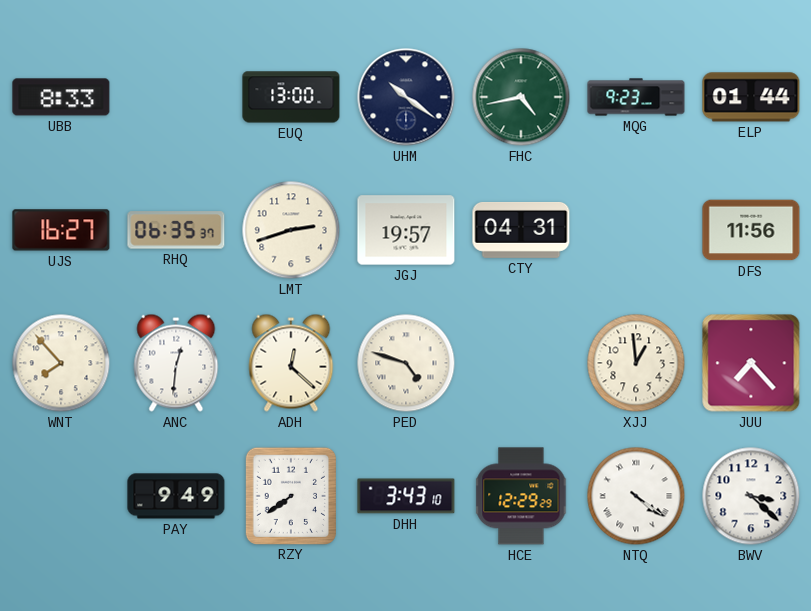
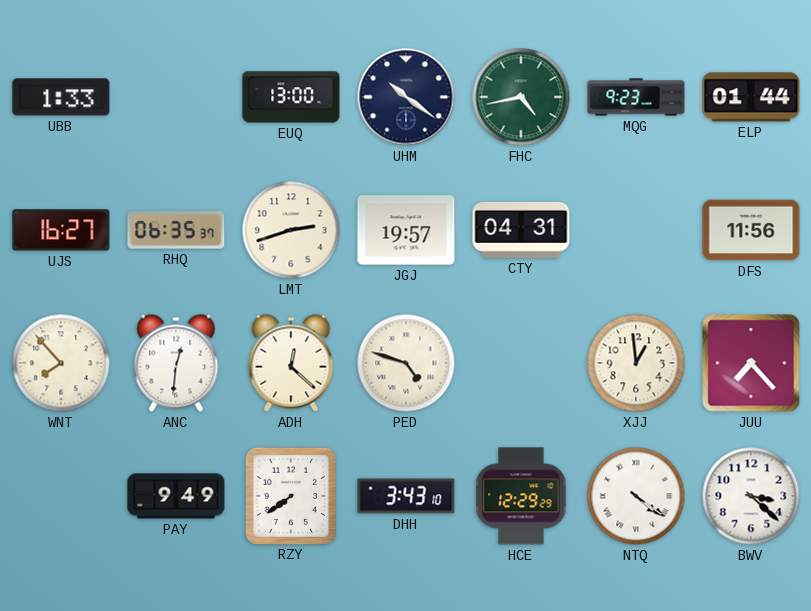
UBB: 8:33 -> 1:33
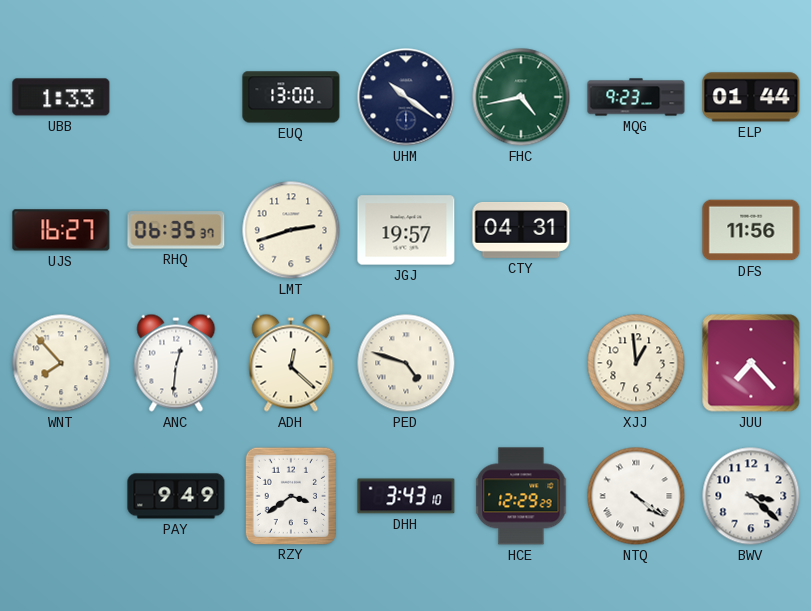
RZY: 7:39 -> 3:39
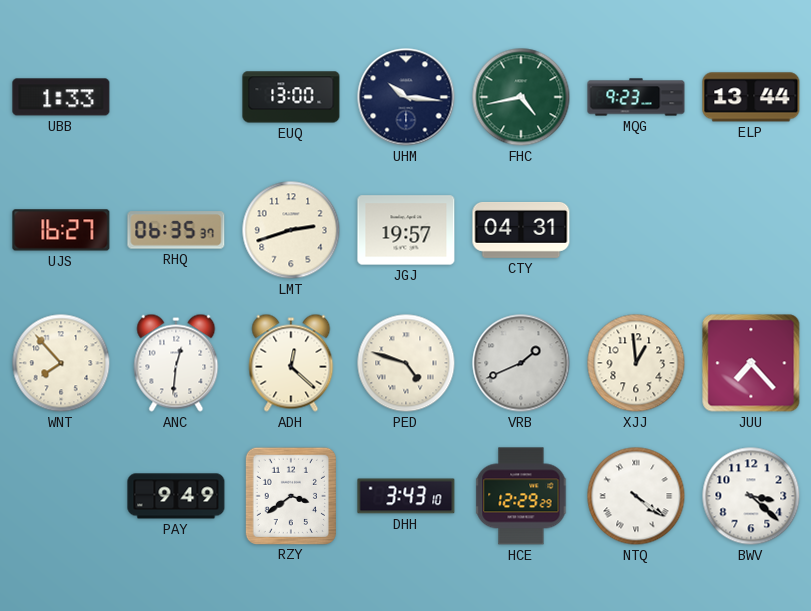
UHM: 10:21 -> 10:16
ELP: 01:44 -> 13:44
DFS: 11:56 -> none
VRB: none -> 1:41
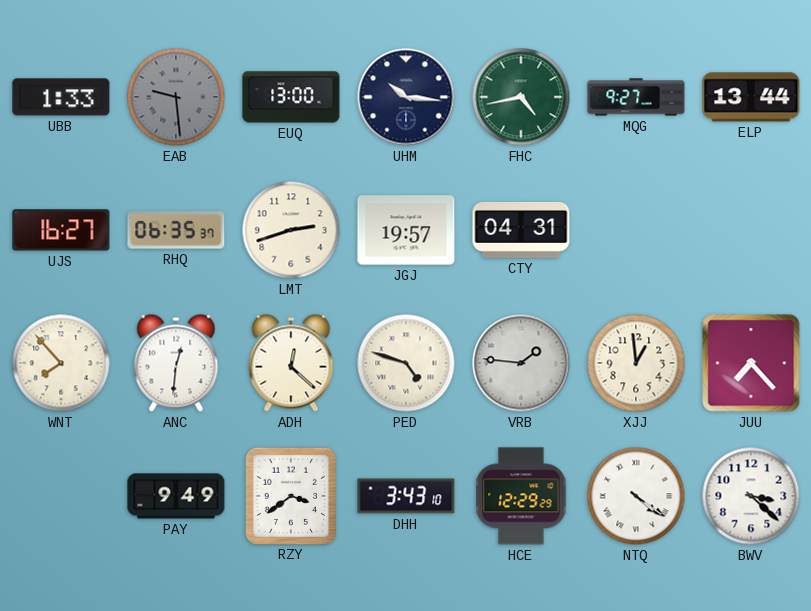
EAB: none -> 9:29
MQG: 9:23 -> 9:27
VRB: 1:41 -> 1:46
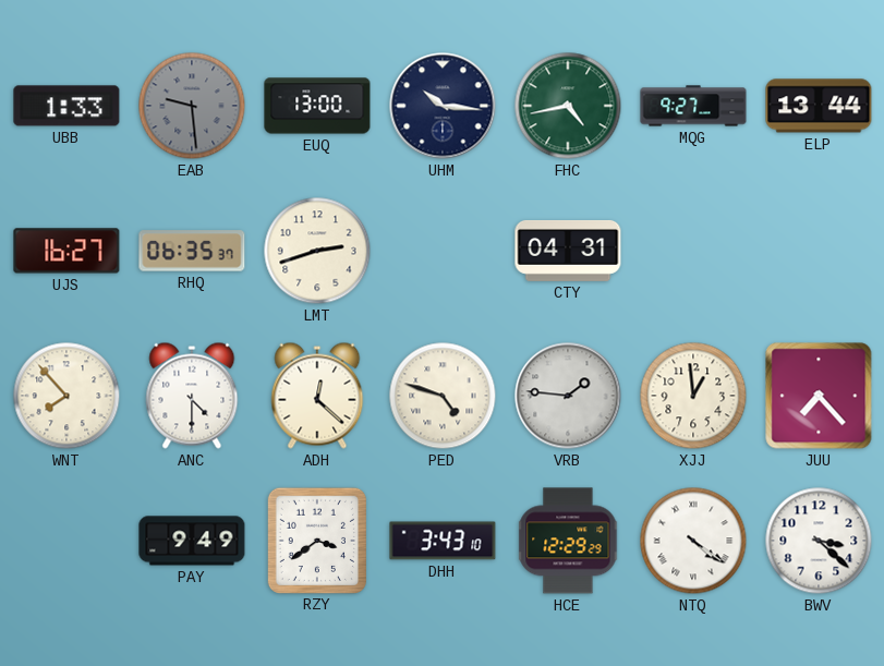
JGJ: 19:57 -> none
ANC: 12:31 -> 4:30
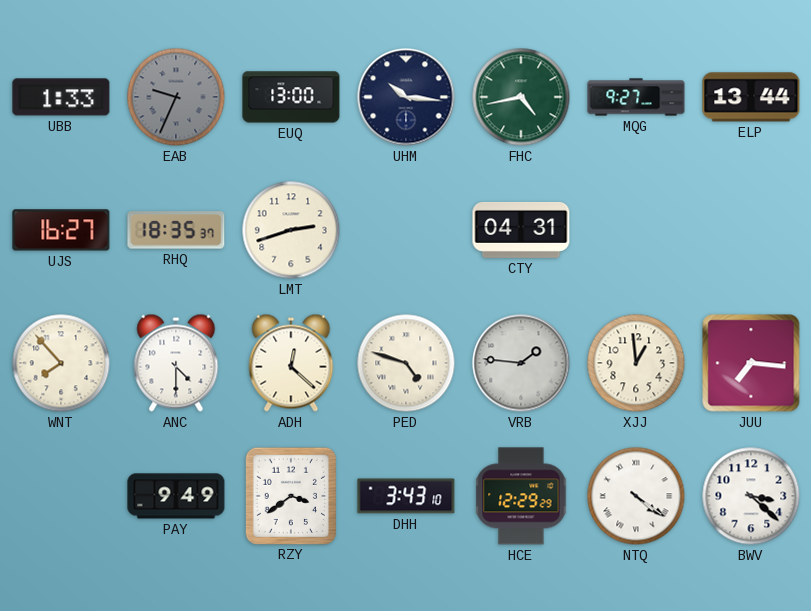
EAB: 9:29 -> 9:34
RHQ: 06:35 -> 18:35
JUU: 7:23 -> 7:16
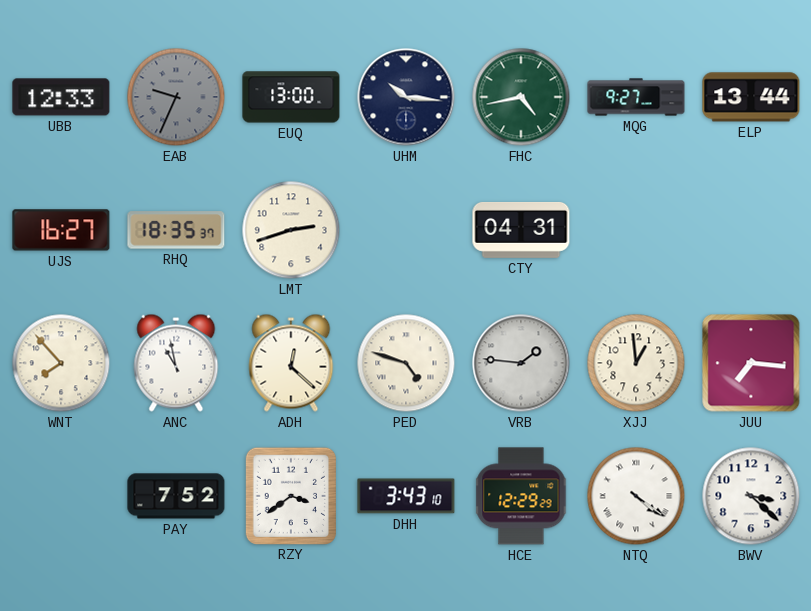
UBB: 1:33 -> 12:33
ANC: 4:30 -> 10:58
PAY: 9:49 -> 7:52
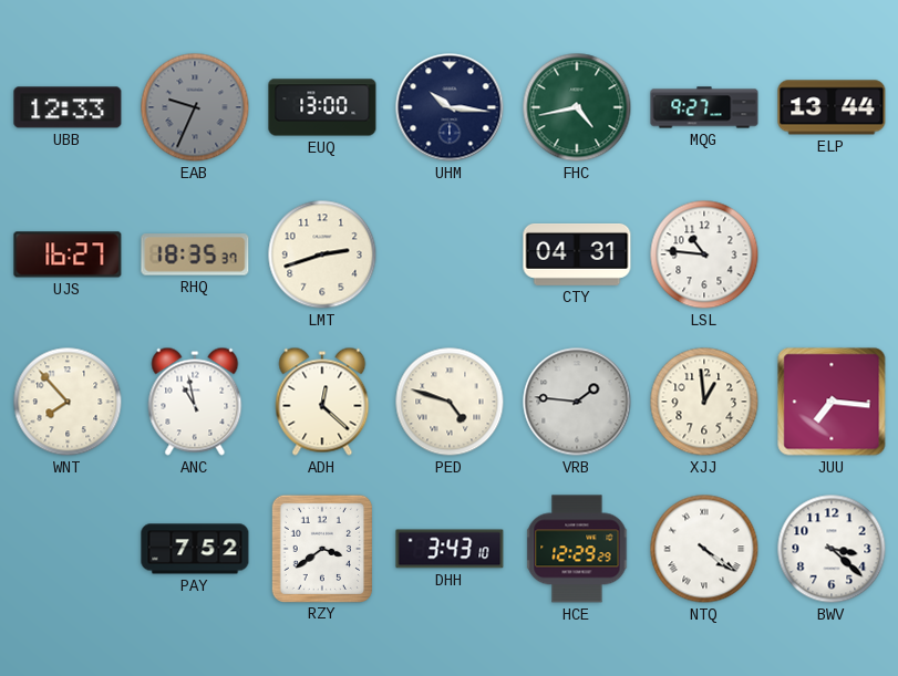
LSL: none -> 10:46
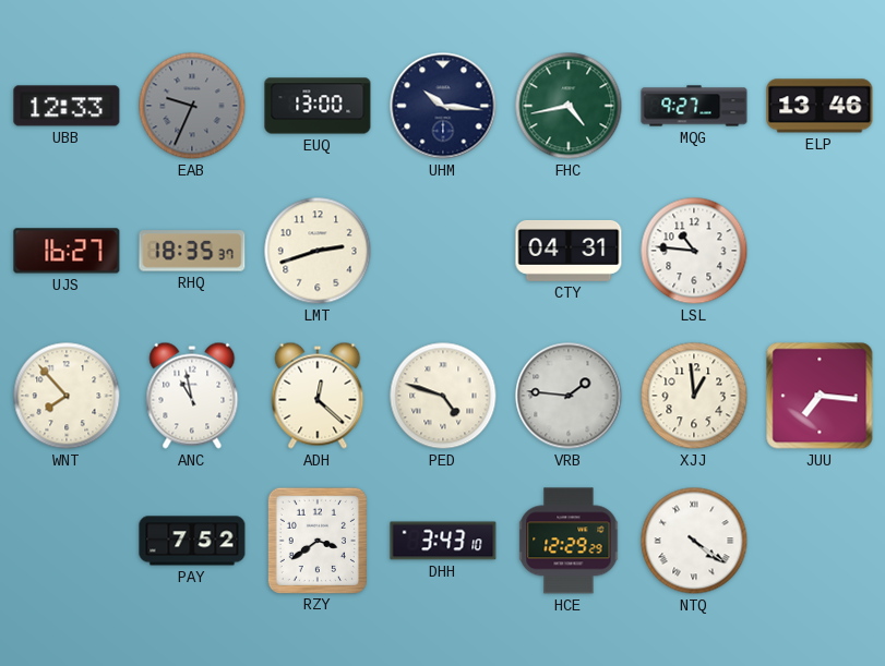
ELP: 13:44 -> 13:46
BWV: 3:22 -> none
